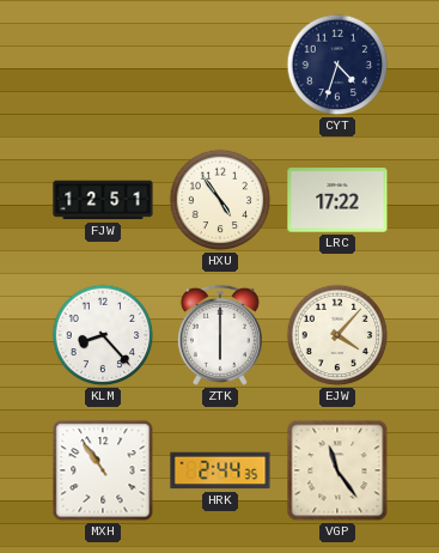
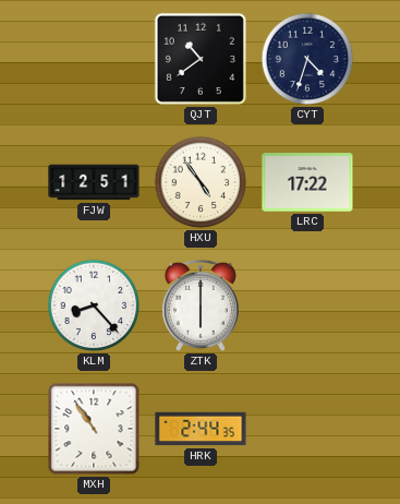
QJT: none -> 10:39
EJW: 4:07 -> none
VGP: 11:24 -> none
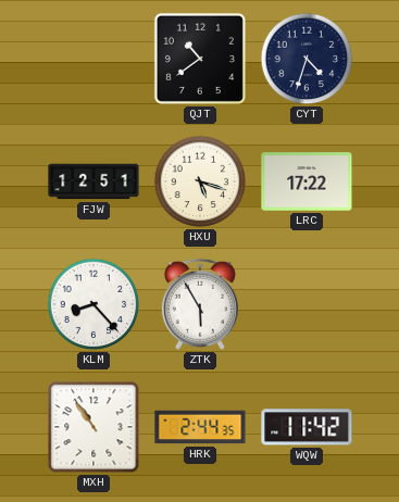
HXU: 4:54 -> 5:18
ZTK: 6:00 -> 5:55
WQW: none -> 11:42
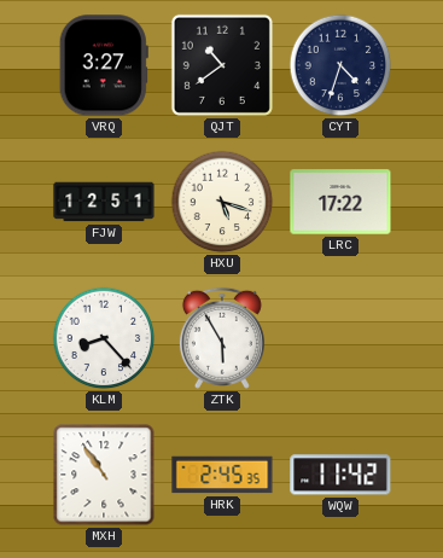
VRQ: none -> 3:27
HRK: 2:44 -> 2:45
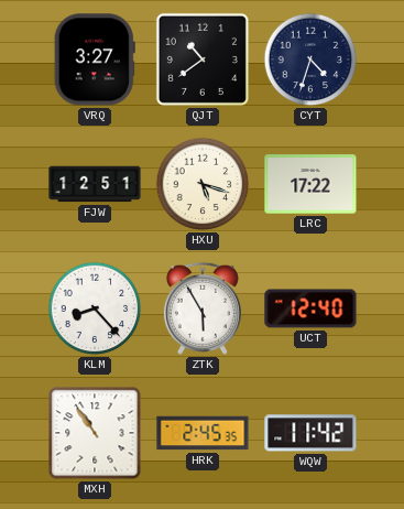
UCT: none -> 12:40
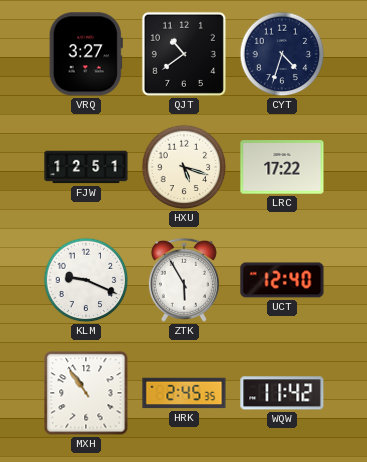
KLM: 8:23 -> 9:19
